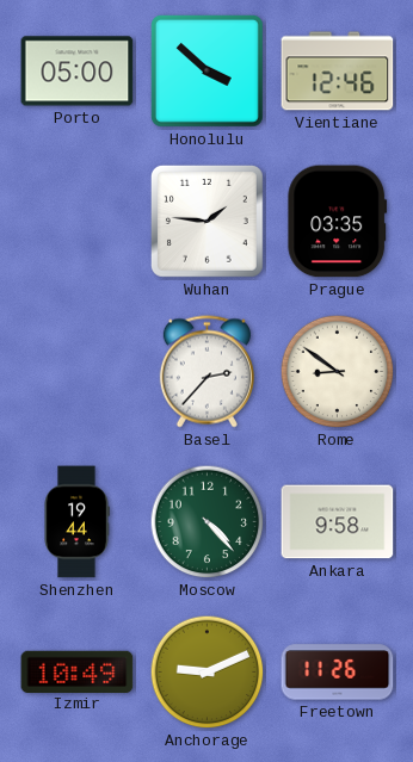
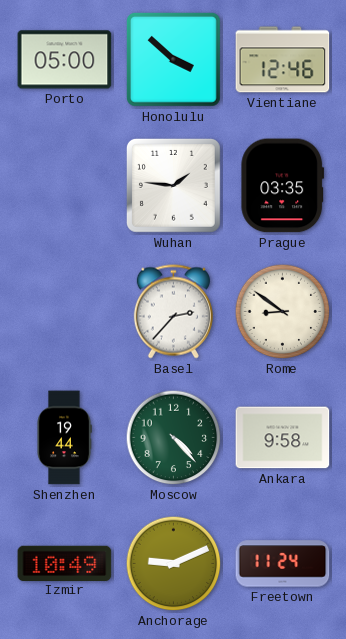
Freetown: 11:26 -> 11:24
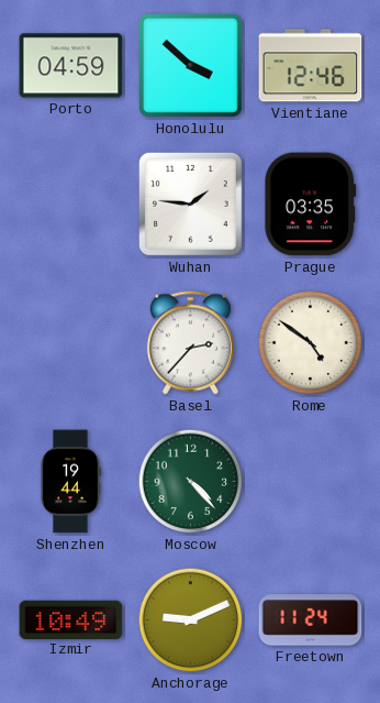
Porto: 05:00 -> 04:59
Rome: 8:51 -> 4:51
Ankara: 9:58 -> none
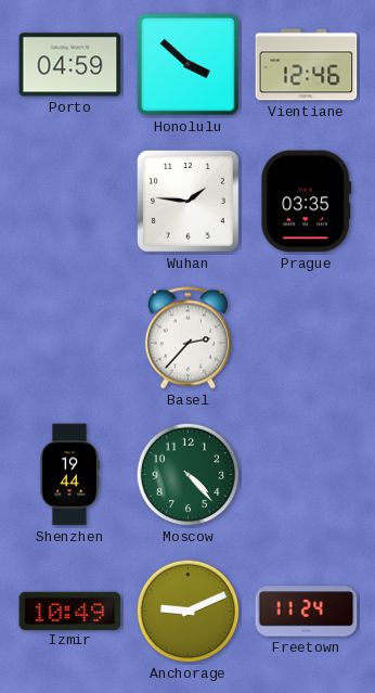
Rome: 4:51 -> none
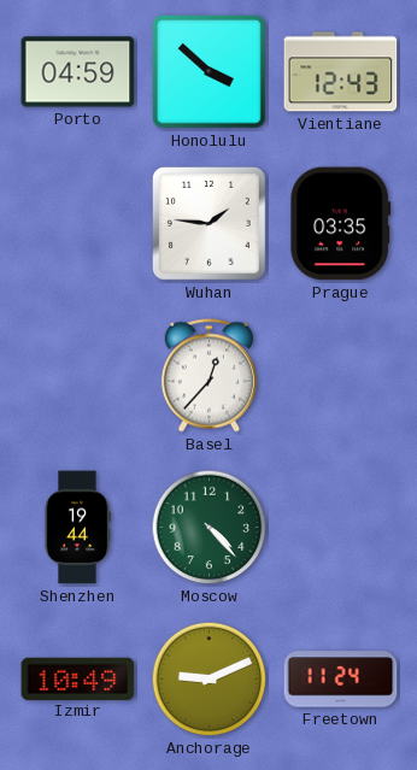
Vientiane: 12:46 -> 12:43
Basel: 2:37 -> 12:37
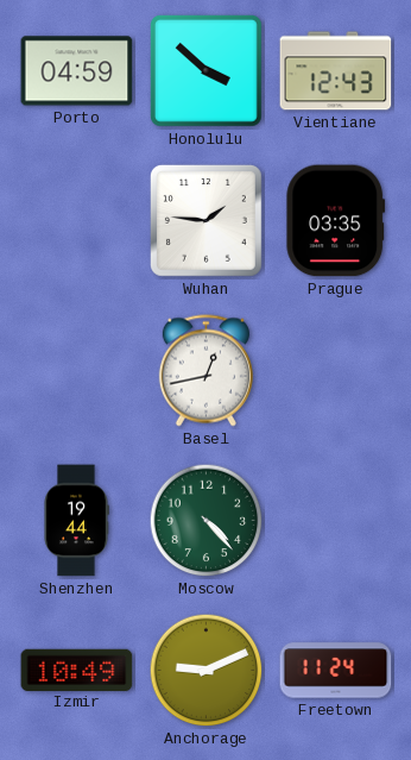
Basel: 12:37 -> 12:43
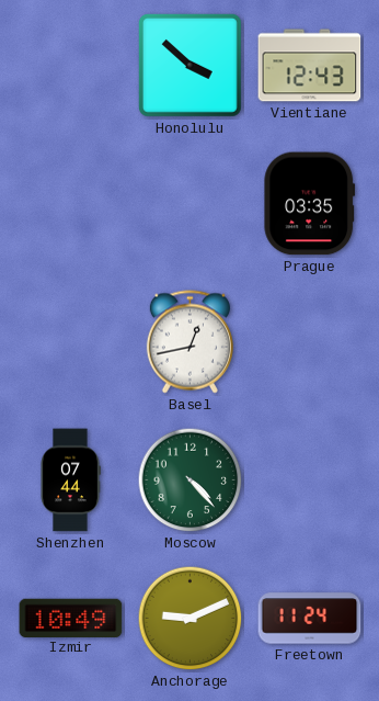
Porto: 04:59 -> none
Wuhan: 1:46 -> none
Shenzhen: 19:44 -> 07:44
